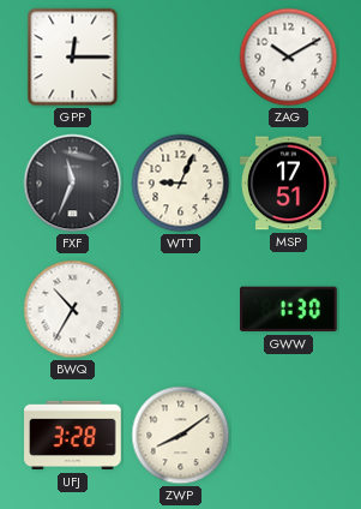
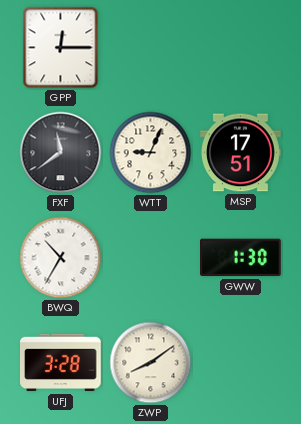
ZAG: 10:10 -> none
FXF: 11:34 -> 11:39
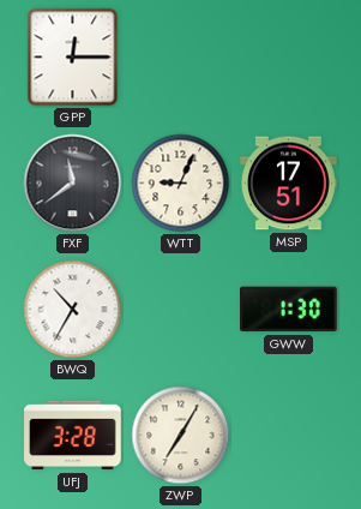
ZWP: 8:09 -> 7:05
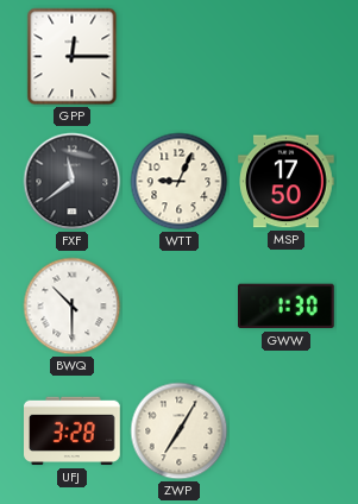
MSP: 17:51 -> 17:50
BWQ: 10:35 -> 10:30
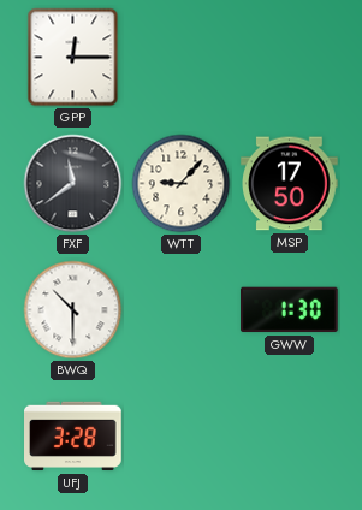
WTT: 9:04 -> 9:07
ZWP: 7:05 -> none
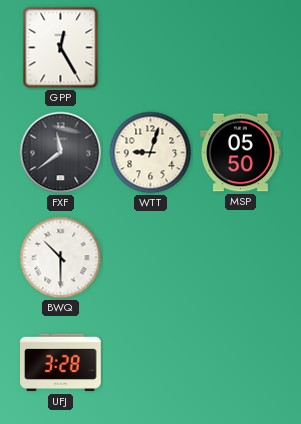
GPP: 12:15 -> 12:25
WTT: 9:07 -> 9:03
MSP: 17:50 -> 05:50
GWW: 1:30 -> none
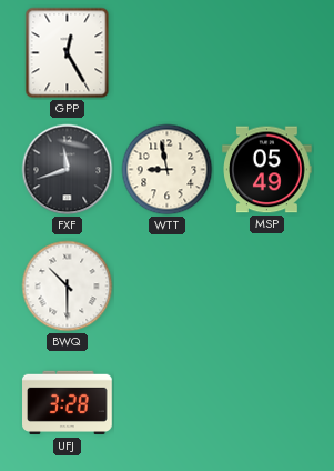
FXF: 11:39 -> 11:42
WTT: 9:03 -> 8:58
MSP: 05:50 -> 05:49
